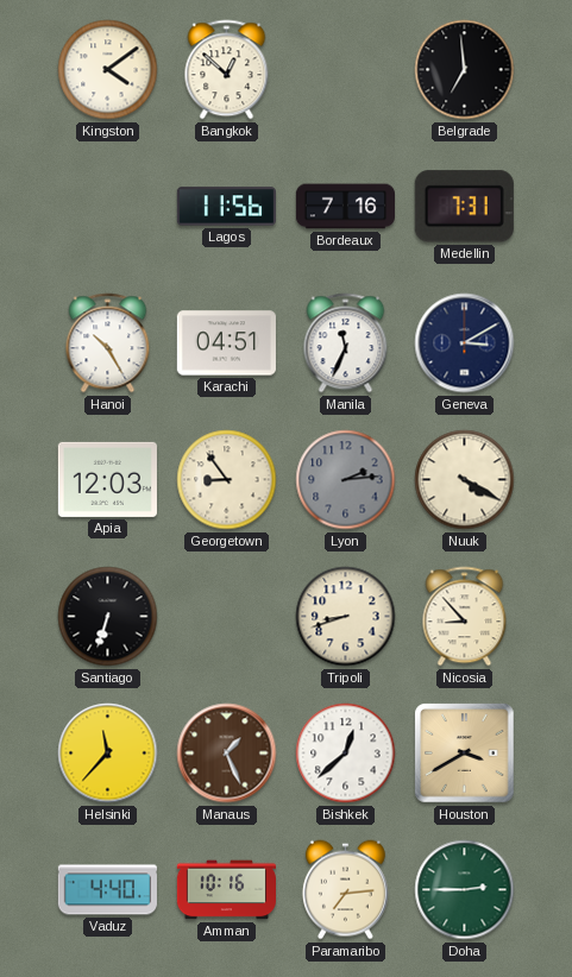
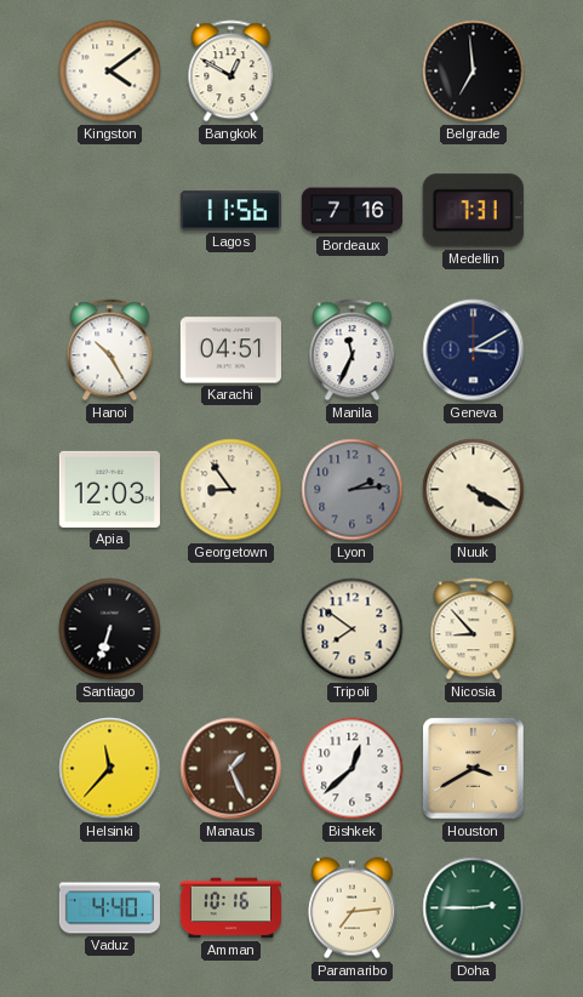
Bangkok: 12:52 -> 12:50
Tripoli: 8:42 -> 7:51
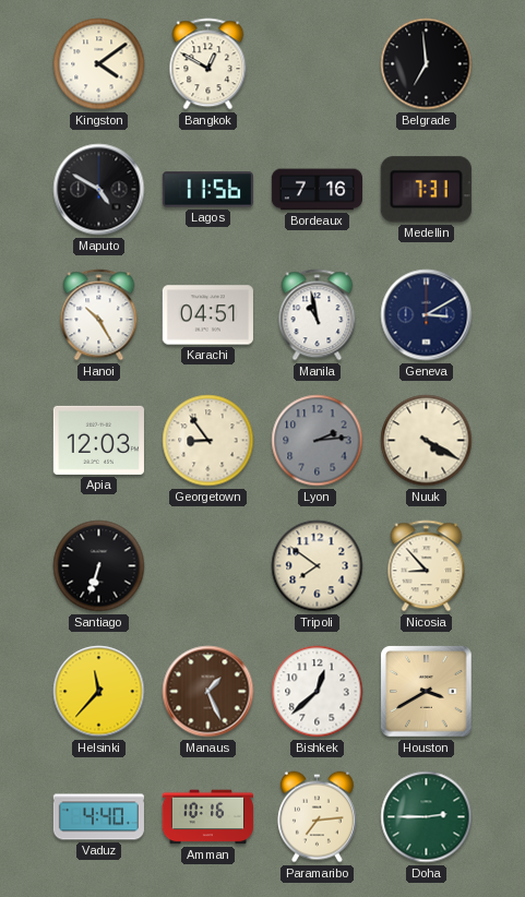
Maputo: none -> 4:50
Manila: 11:34 -> 10:58
